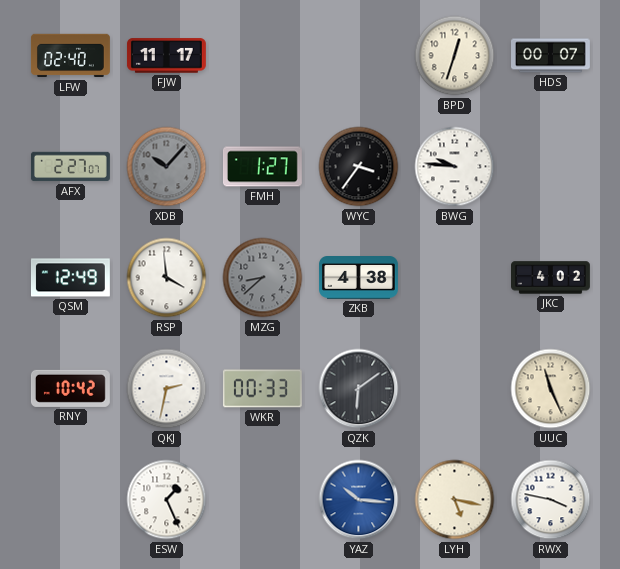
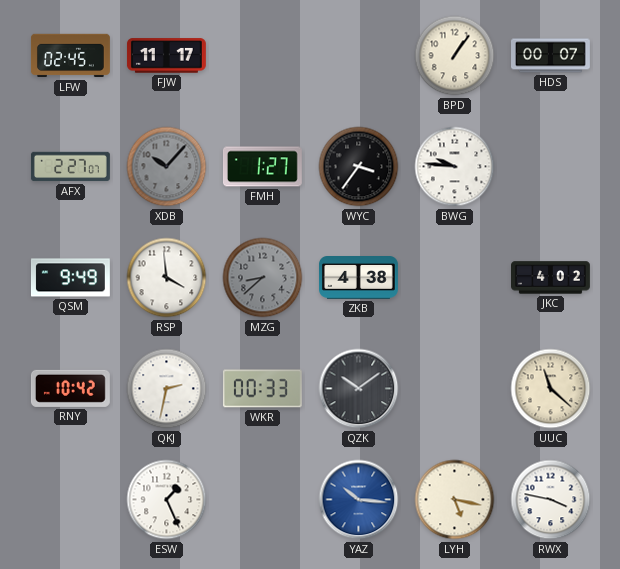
LFW: 02:40 -> 02:45
BPD: 12:33 -> 1:06
QSM: 12:49 -> 9:49
QZK: 6:09 -> 10:09
UUC: 11:26 -> 11:22
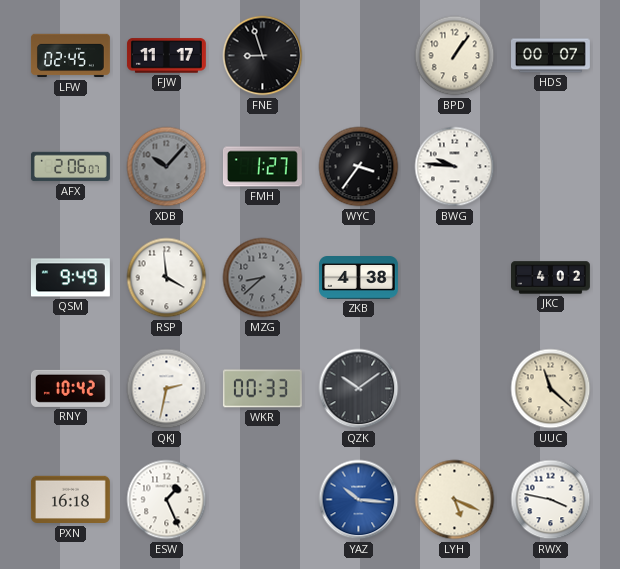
FNE: none -> 8:57
AFX: 2:27 -> 2:06
PXN: none -> 16:18
LYH: 5:17 -> 5:19
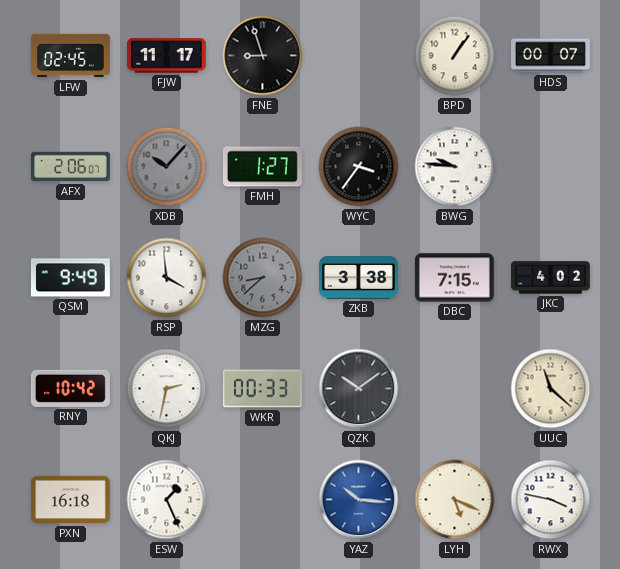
ZKB: 4:38 -> 3:38
DBC: none -> 7:15
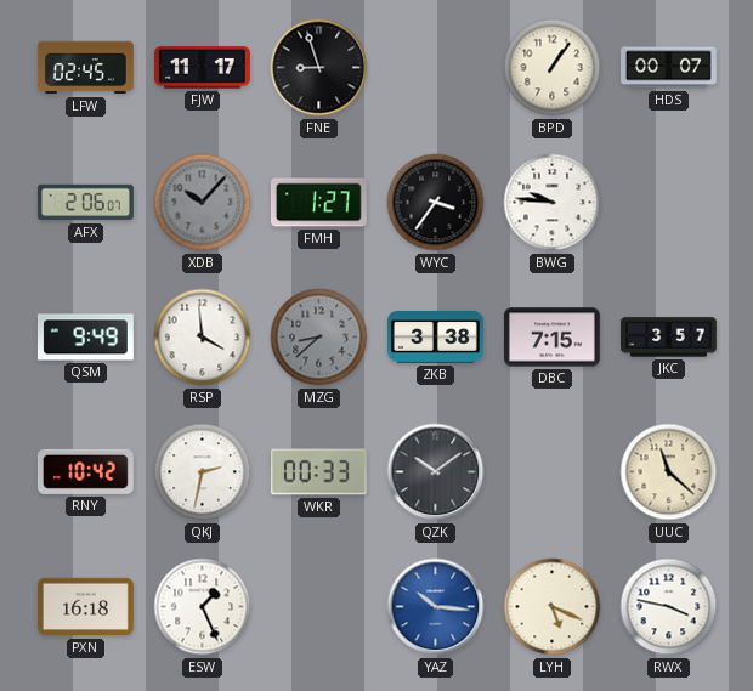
JKC: 4:02 -> 3:57
